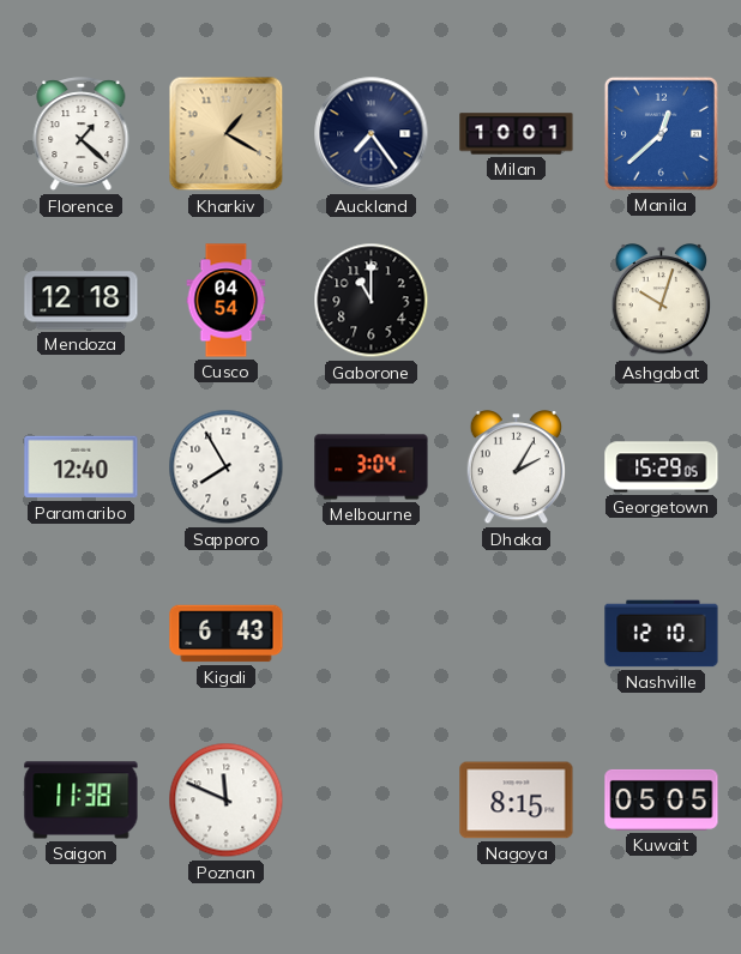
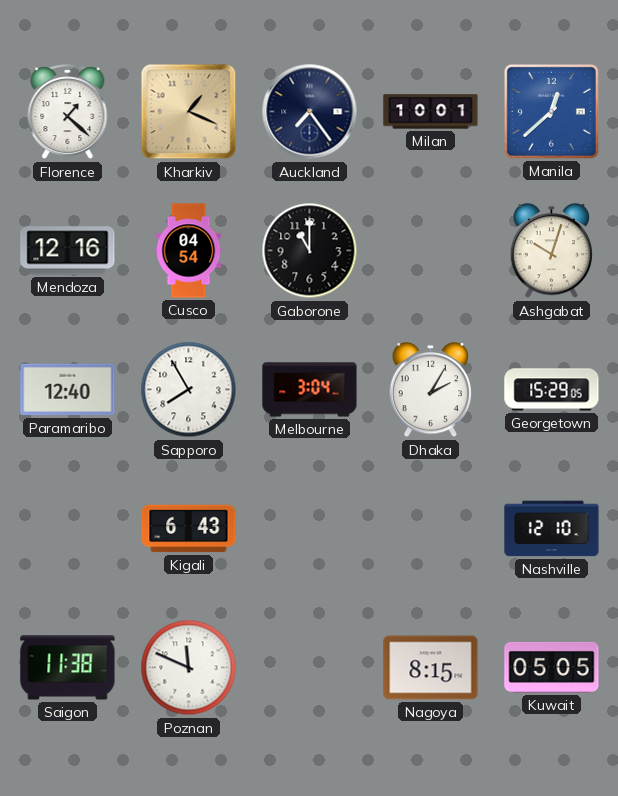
Kharkiv: 1:20 -> 1:19
Mendoza: 12:18 -> 12:16
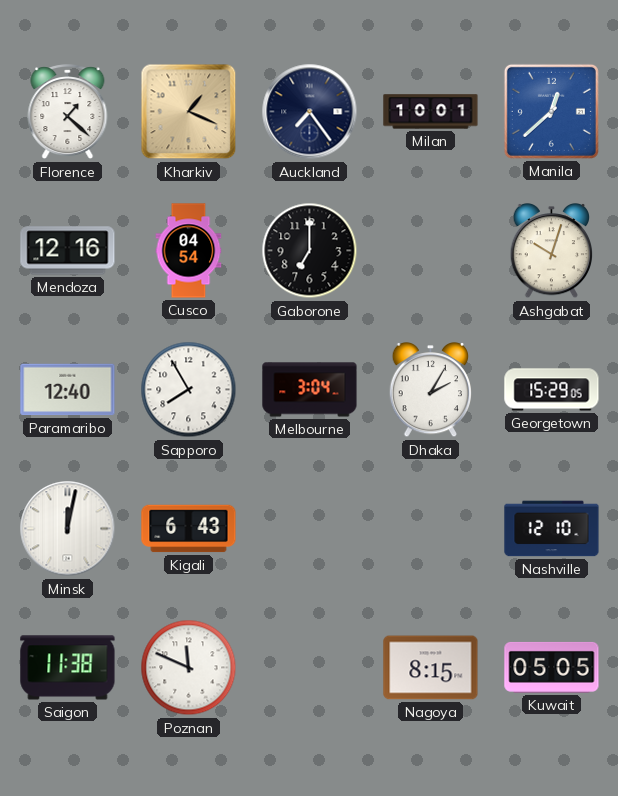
Gaborone: 11:00 -> 7:00
Minsk: none -> 12:02
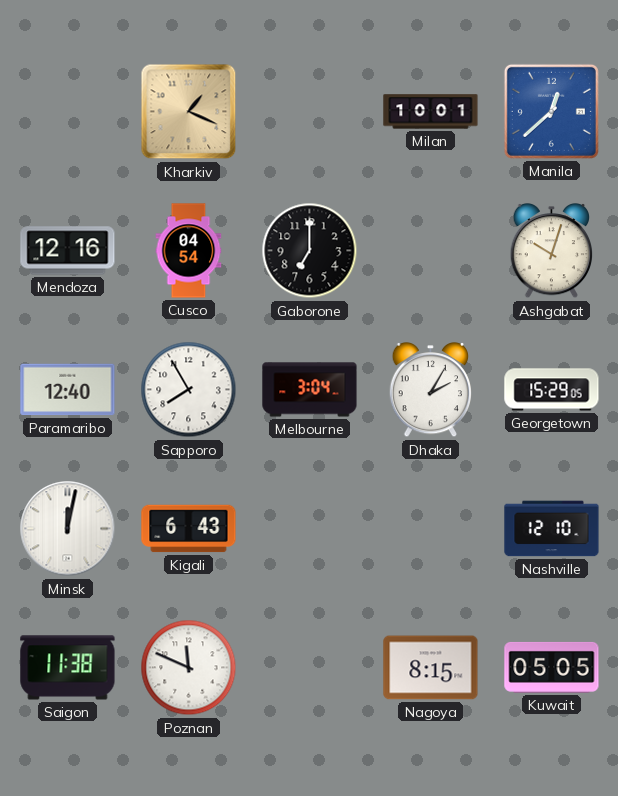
Florence: 1:22 -> none
Auckland: 7:24 -> none
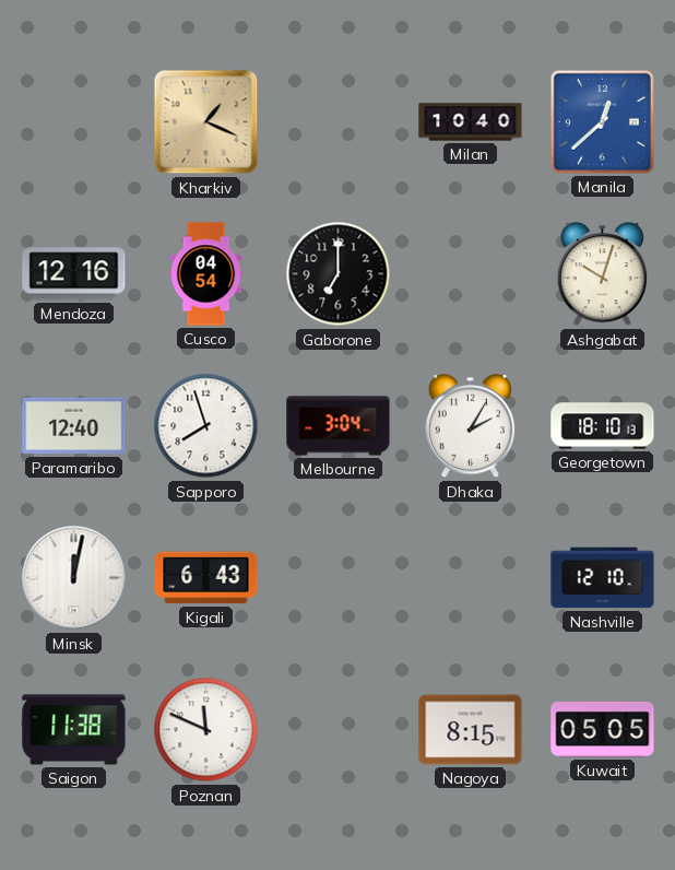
Milan: 10:01 -> 10:40
Sapporo: 7:55 -> 7:57
Georgetown: 15:29 -> 18:10
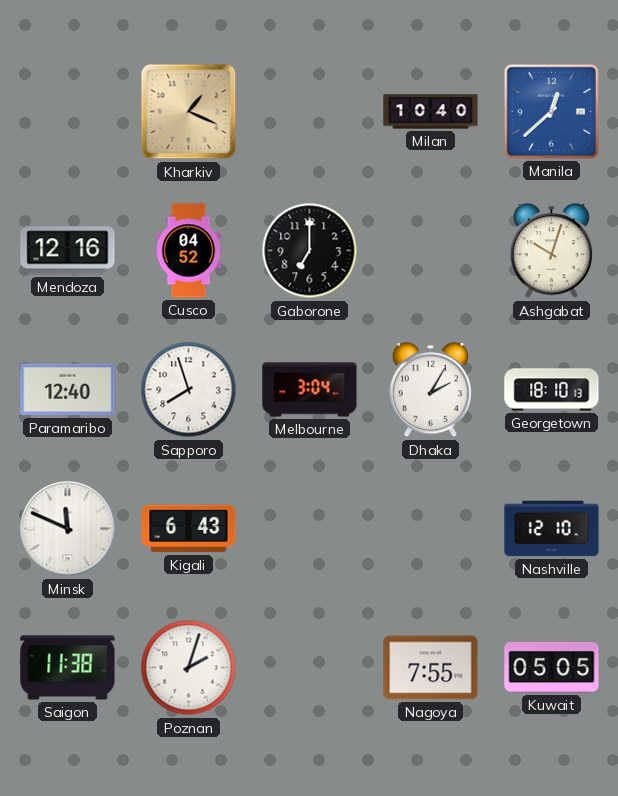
Cusco: 04:54 -> 04:52
Minsk: 12:02 -> 11:49
Poznan: 11:49 -> 2:03
Nagoya: 8:15 -> 7:55
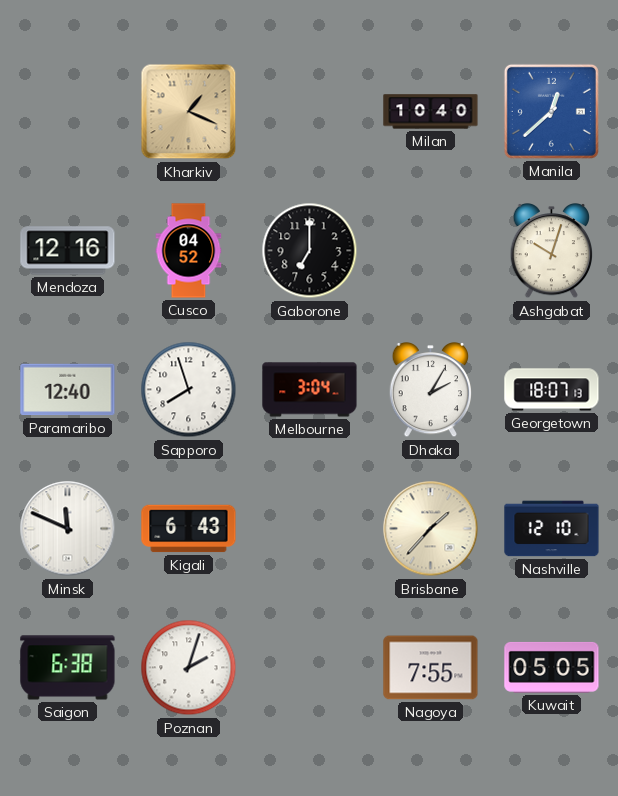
Georgetown: 18:10 -> 18:07
Brisbane: none -> 1:37
Saigon: 11:38 -> 6:38
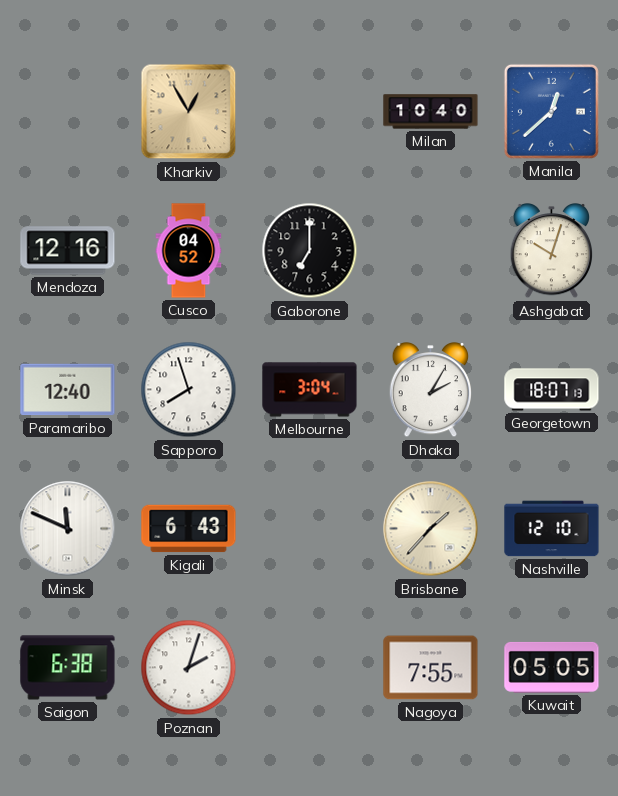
Kharkiv: 1:19 -> 12:55
